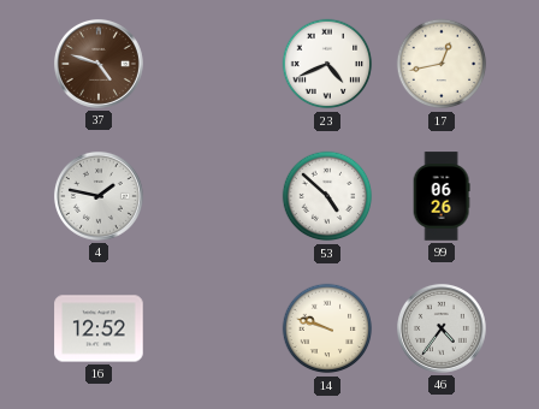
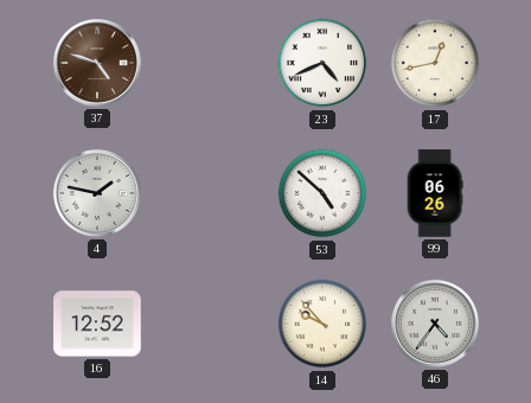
14: 9:48 -> 9:53
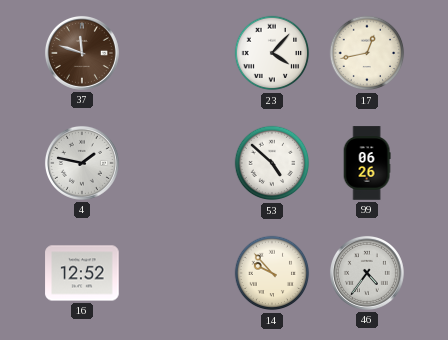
37: 4:48 -> 11:48
23: 4:41 -> 4:07
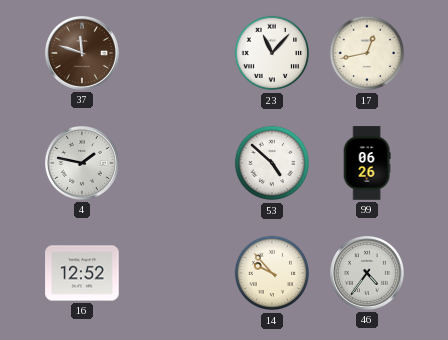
23: 4:07 -> 11:07
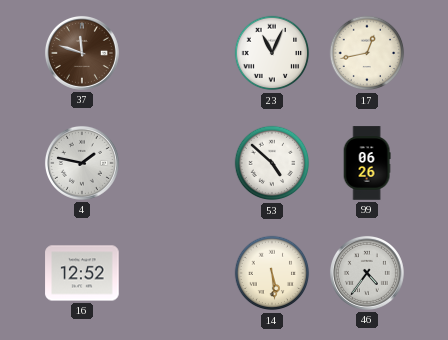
23: 11:07 -> 11:04
14: 9:53 -> 5:29
